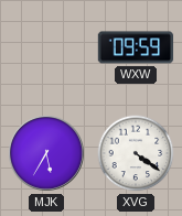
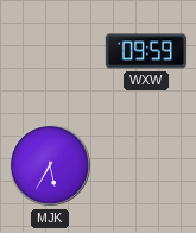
XVG: 4:21 -> none
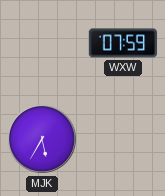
WXW: 09:59 -> 07:59
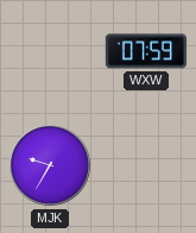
MJK: 5:35 -> 9:35
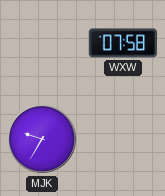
WXW: 07:59 -> 07:58
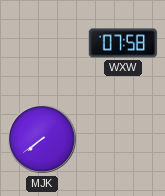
MJK: 9:35 -> 7:39
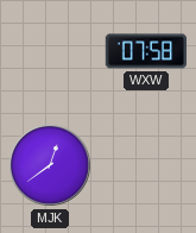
MJK: 7:39 -> 12:39
